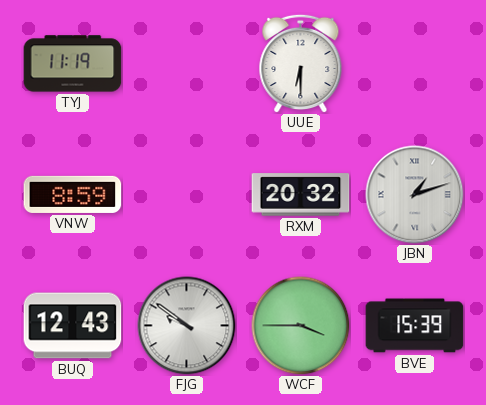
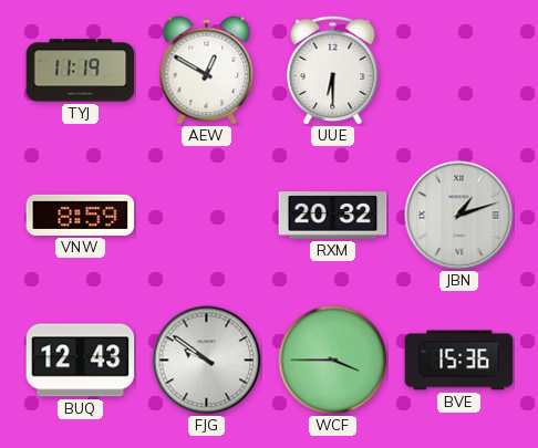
AEW: none -> 12:50
BVE: 15:39 -> 15:36
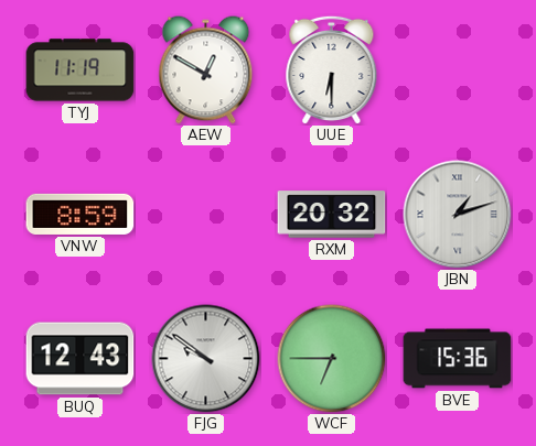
WCF: 3:45 -> 6:45
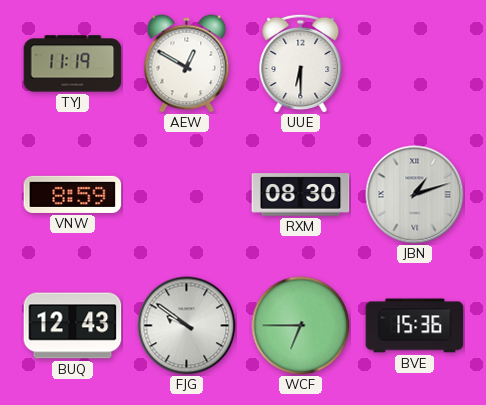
RXM: 20:32 -> 08:30
